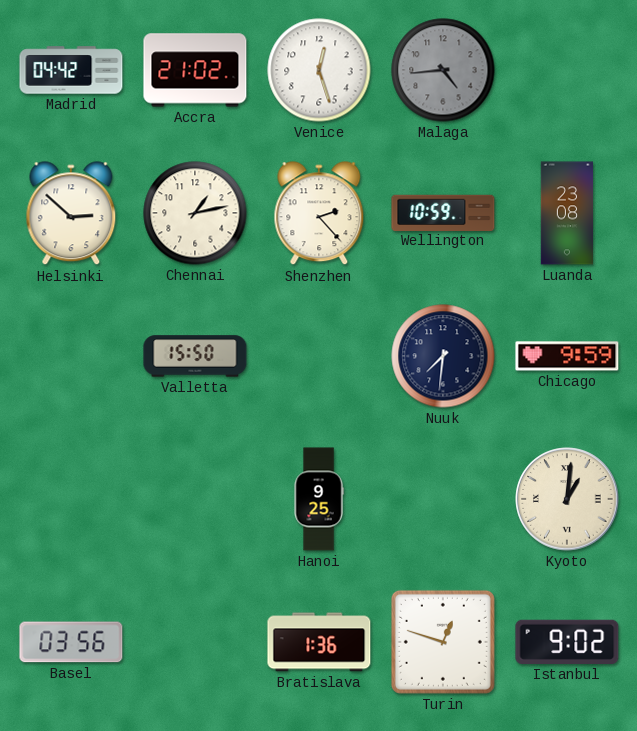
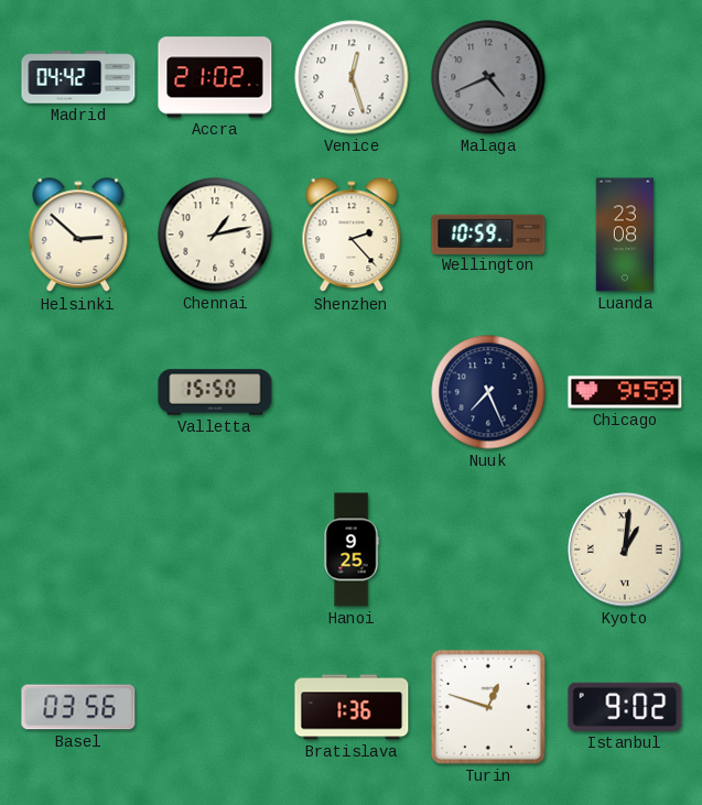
Malaga: 4:44 -> 4:41
Nuuk: 7:31 -> 7:26
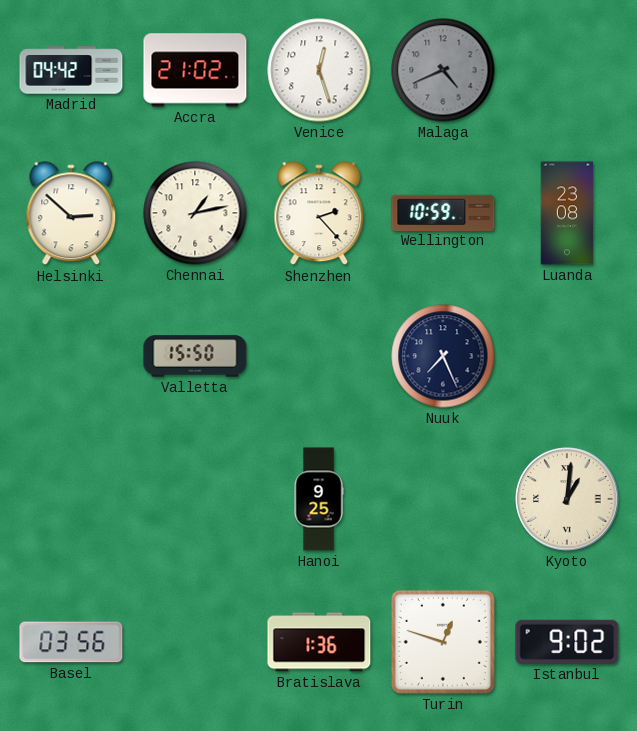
Chicago: 9:59 -> none
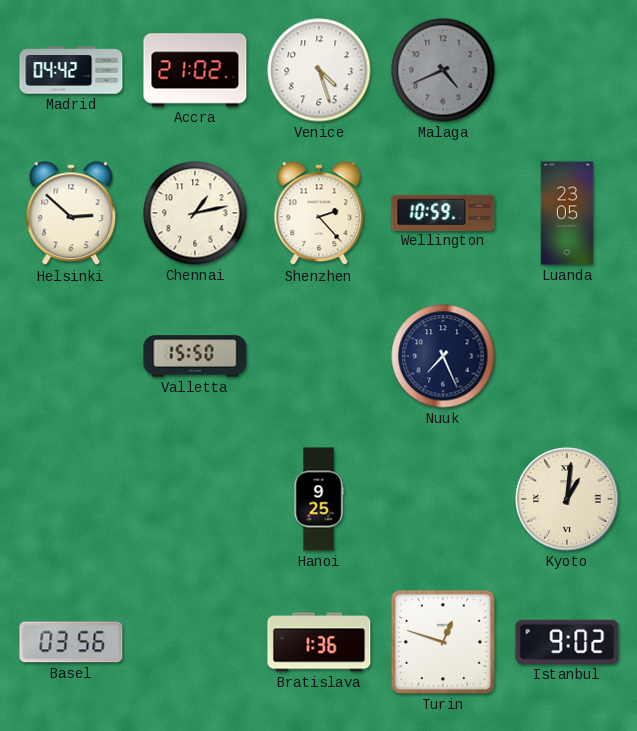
Venice: 12:27 -> 4:27
Luanda: 23:08 -> 23:05
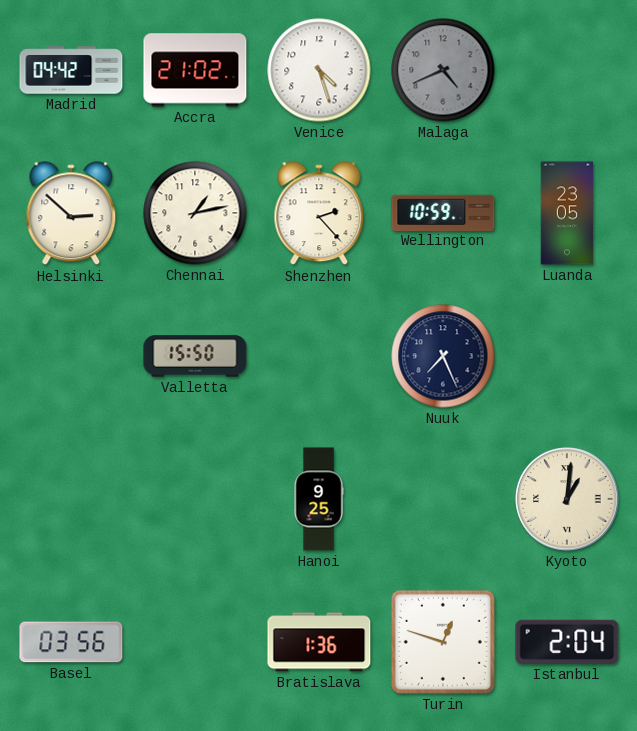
Istanbul: 9:02 -> 2:04
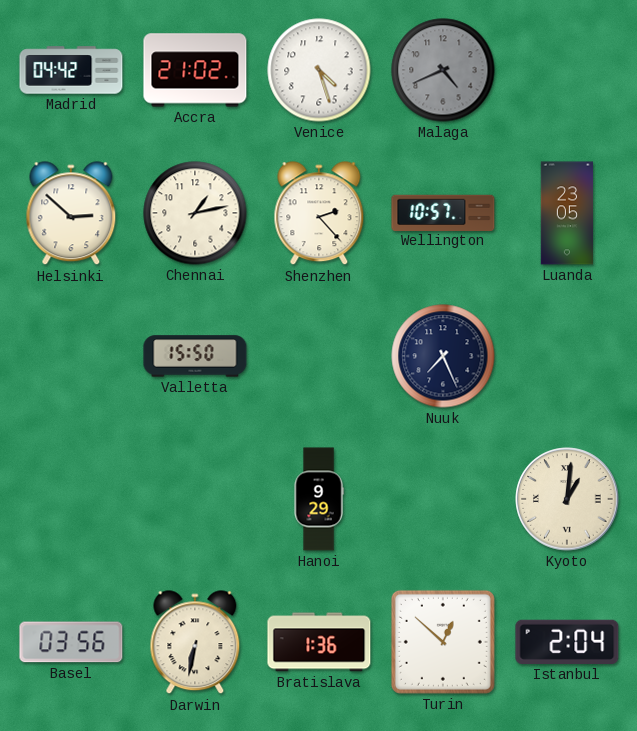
Wellington: 10:59 -> 10:57
Hanoi: 9:25 -> 9:29
Darwin: none -> 6:32
Turin: 12:48 -> 12:52
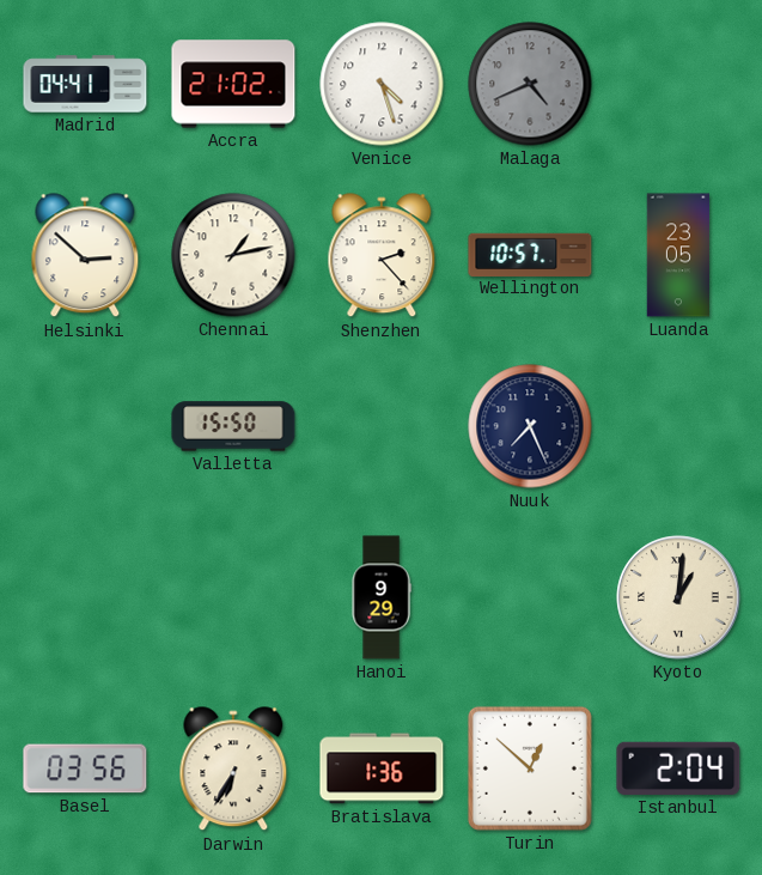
Madrid: 04:42 -> 04:41
Darwin: 6:32 -> 6:35
